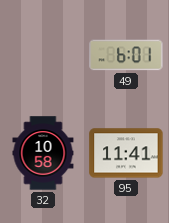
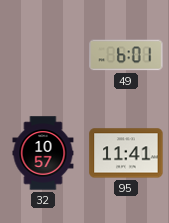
32: 10:58 -> 10:57
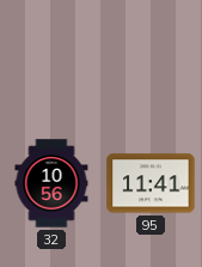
49: 6:01 -> none
32: 10:57 -> 10:56
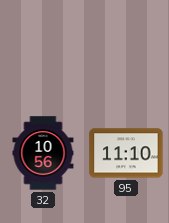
95: 11:41 -> 11:10
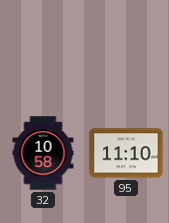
32: 10:56 -> 10:58
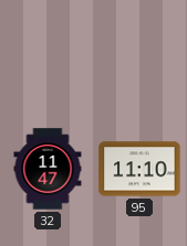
32: 10:58 -> 11:47
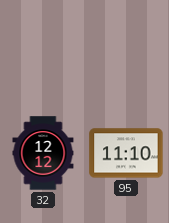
32: 11:47 -> 12:12
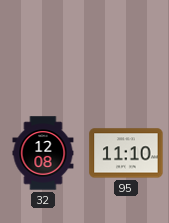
32: 12:12 -> 12:08
